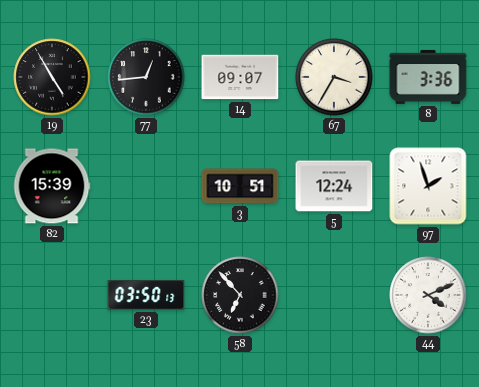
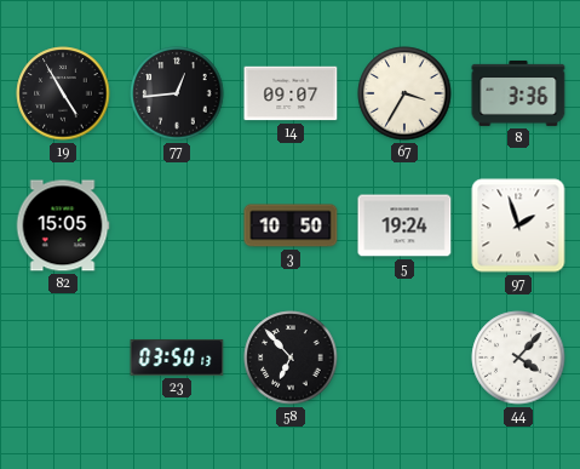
82: 15:39 -> 15:05
3: 10:51 -> 10:50
5: 12:24 -> 19:24
44: 4:11 -> 4:07
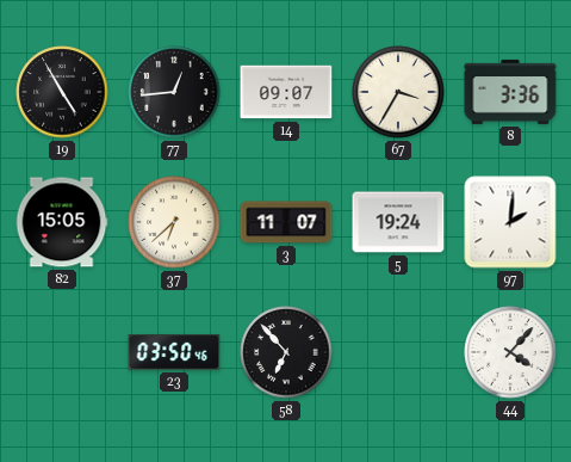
37: none -> 6:38
3: 10:50 -> 11:07
97: 1:57 -> 2:01
23: 03:50:13 -> 03:50:46
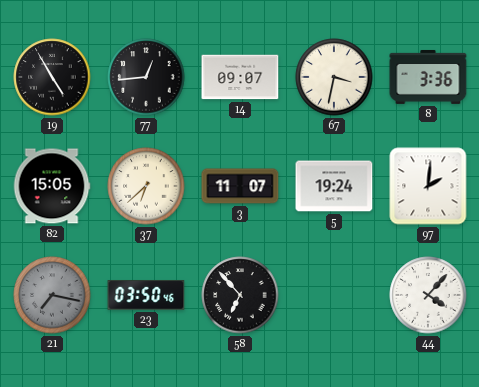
67: 3:35 -> 3:32
21: none -> 7:17
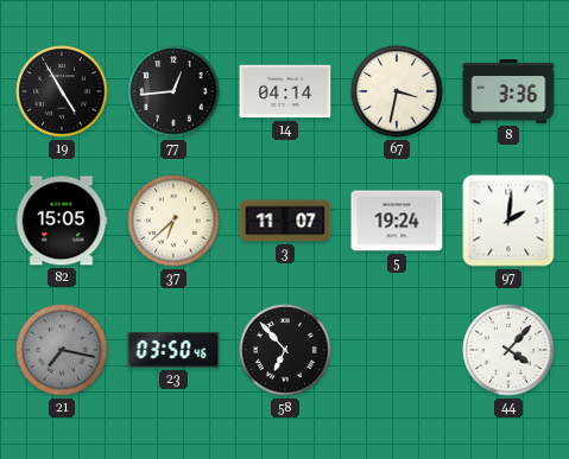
14: 09:07 -> 04:14
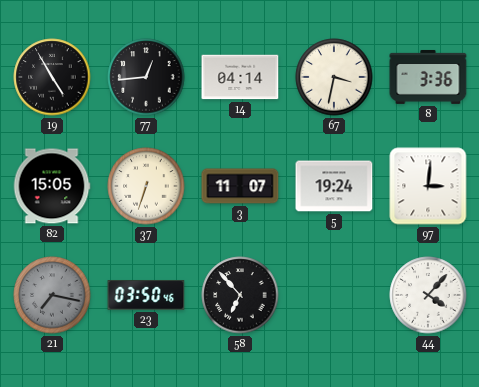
37: 6:38 -> 6:33
97: 2:01 -> 3:01
